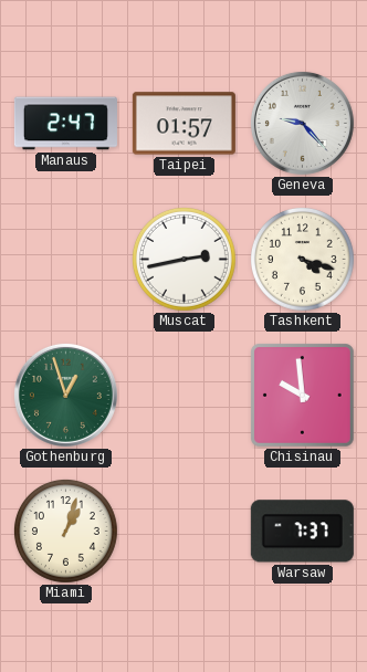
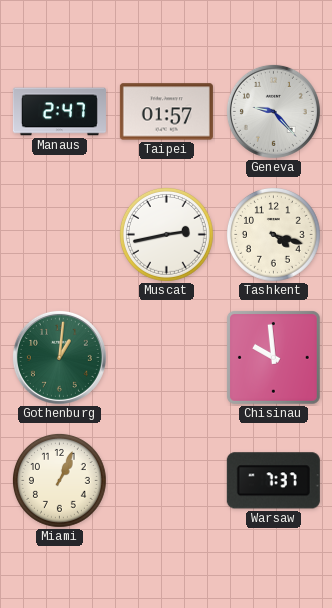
Gothenburg: 12:57 -> 1:01
Miami: 1:03 -> 1:04
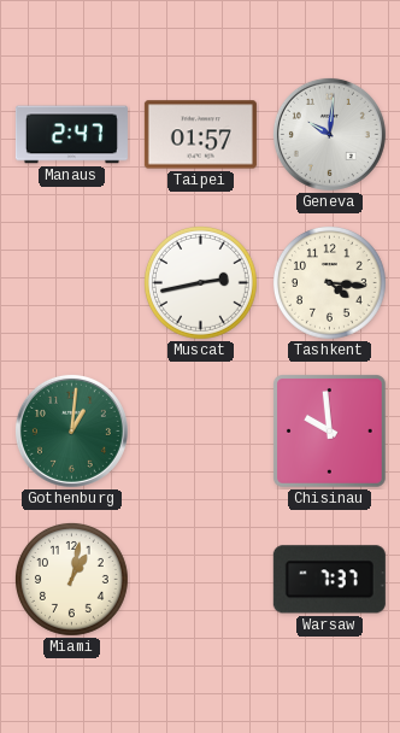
Geneva: 9:23 -> 10:01
Tashkent: 4:18 -> 4:16
Miami: 1:04 -> 1:02
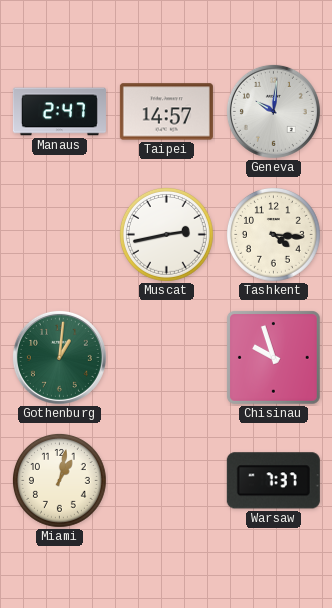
Taipei: 01:57 -> 14:57
Chisinau: 9:59 -> 9:57
